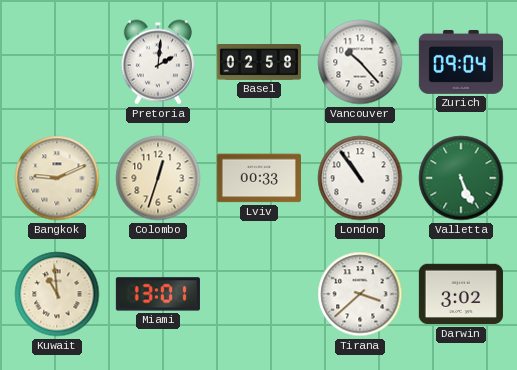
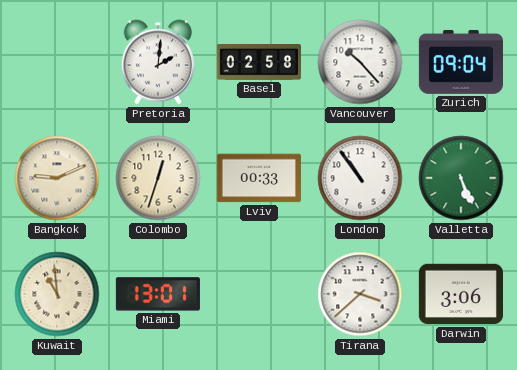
Darwin: 3:02 -> 3:06
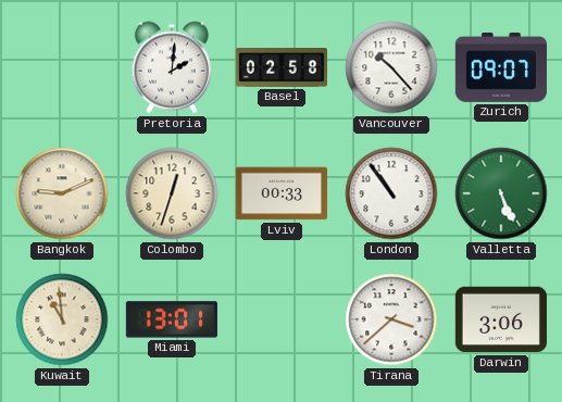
Zurich: 09:04 -> 09:07
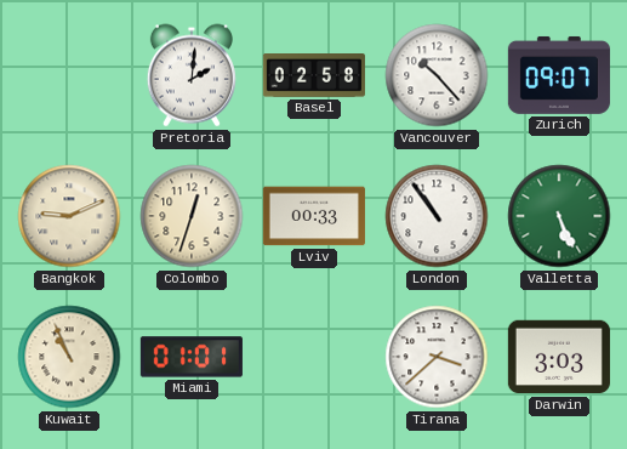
Kuwait: 10:59 -> 10:56
Miami: 13:01 -> 01:01
Darwin: 3:06 -> 3:03
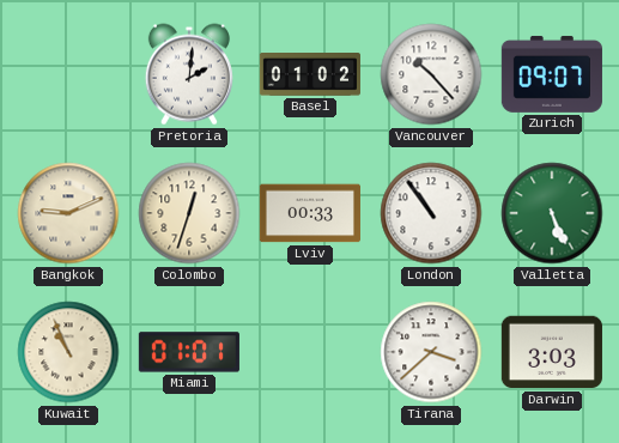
Basel: 02:58 -> 01:02
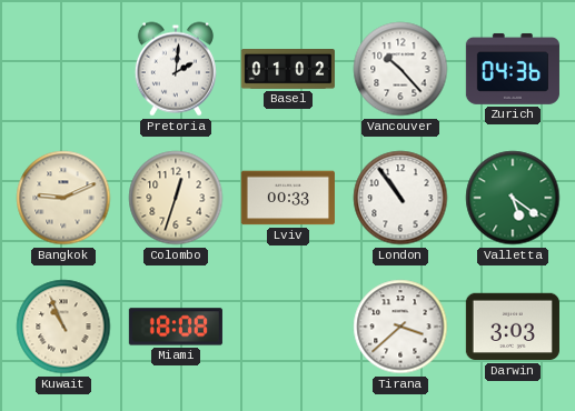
Zurich: 09:07 -> 04:36
Valletta: 5:26 -> 5:21
Miami: 01:01 -> 18:08
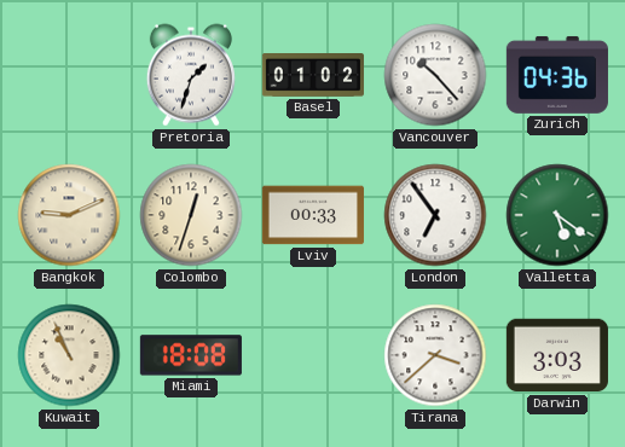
Pretoria: 2:01 -> 1:33
London: 10:54 -> 6:54
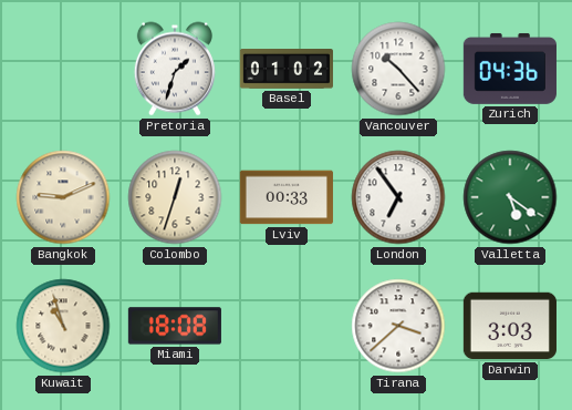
Kuwait: 10:56 -> 10:57
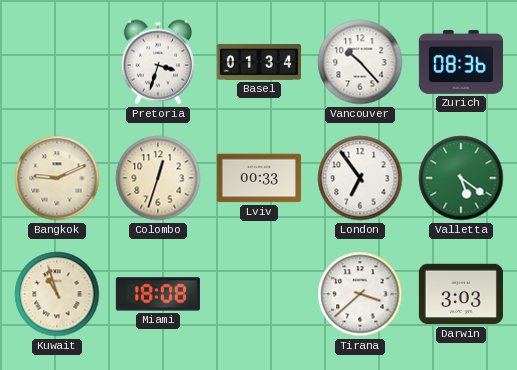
Pretoria: 1:33 -> 3:33
Basel: 01:02 -> 01:34
Zurich: 04:36 -> 08:36
